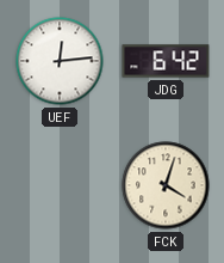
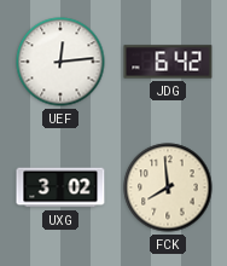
UXG: none -> 3:02
FCK: 4:03 -> 7:59
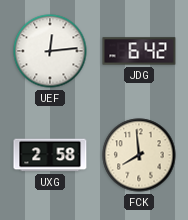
UXG: 3:02 -> 2:58
